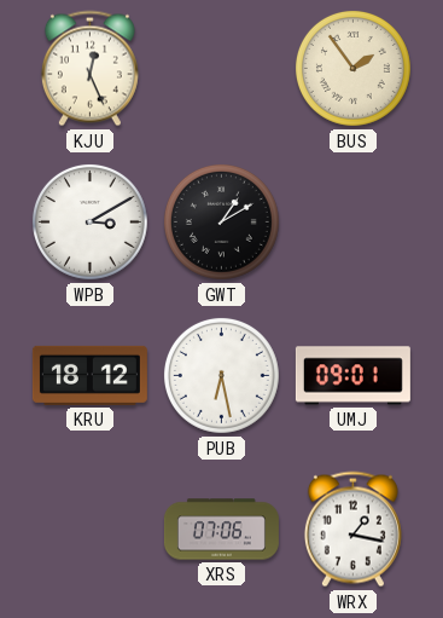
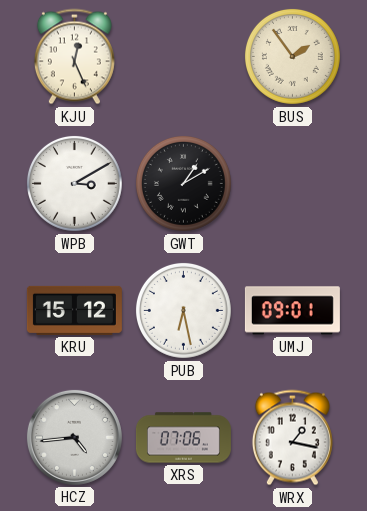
KRU: 18:12 -> 15:12
HCZ: none -> 4:44
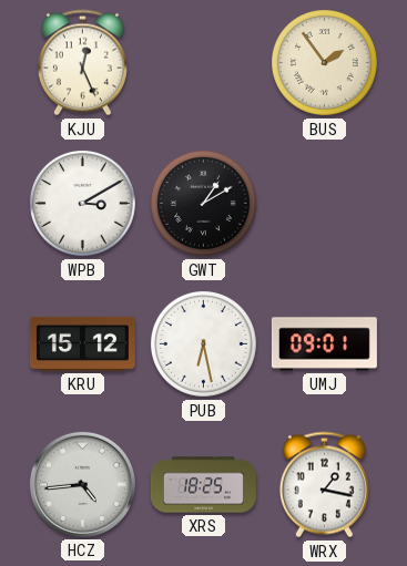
XRS: 07:06 -> 18:25
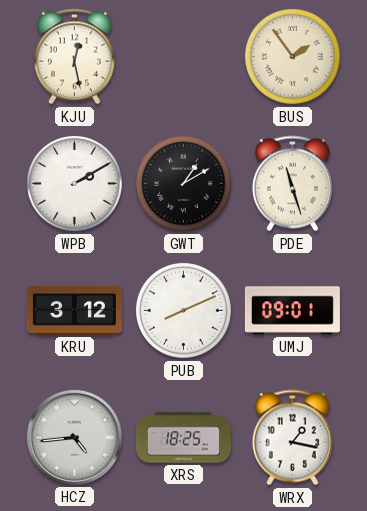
KJU: 12:26 -> 12:28
WPB: 3:10 -> 2:10
PDE: none -> 11:27
KRU: 15:12 -> 3:12
PUB: 6:28 -> 8:11
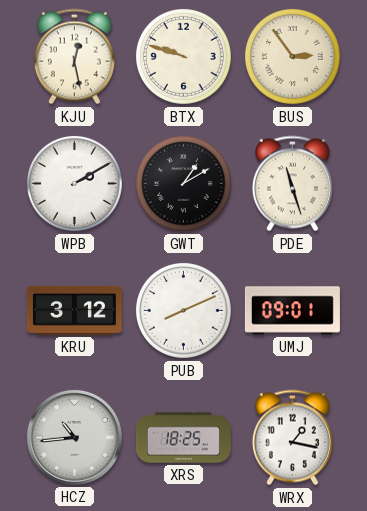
BTX: none -> 9:48
BUS: 1:54 -> 2:54
HCZ: 4:44 -> 10:44
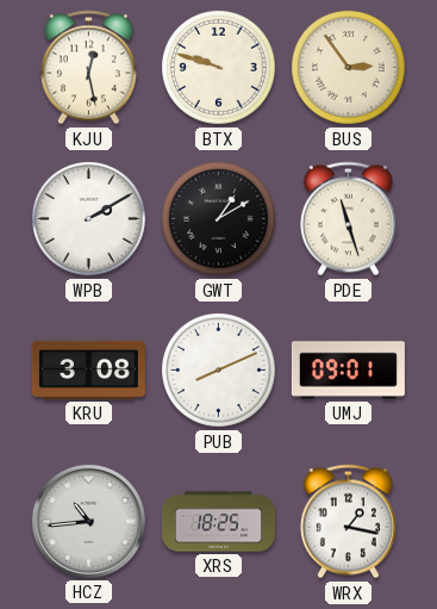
KRU: 3:12 -> 3:08
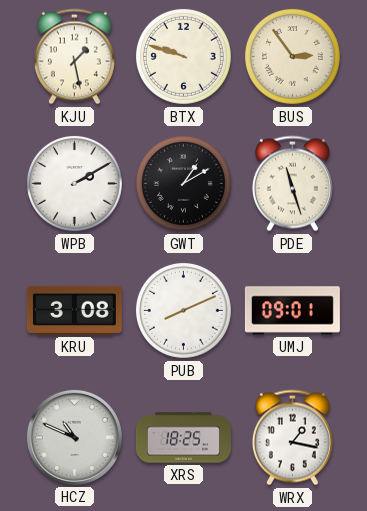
KJU: 12:28 -> 1:28
HCZ: 10:44 -> 10:49
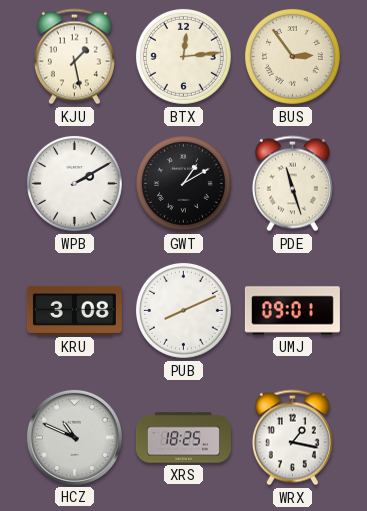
BTX: 9:48 -> 12:14
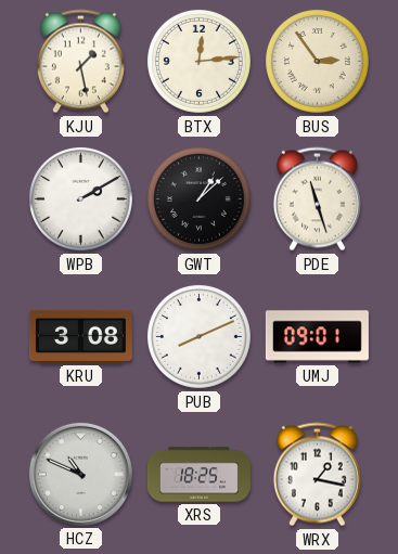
GWT: 1:10 -> 1:08
